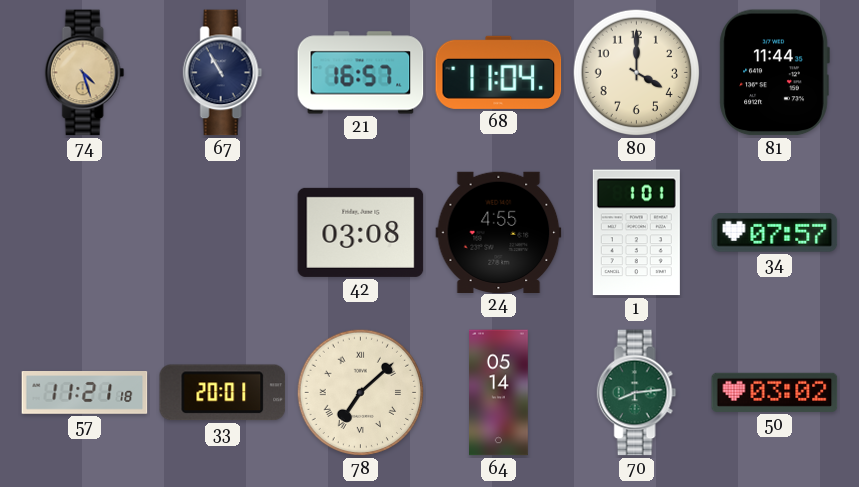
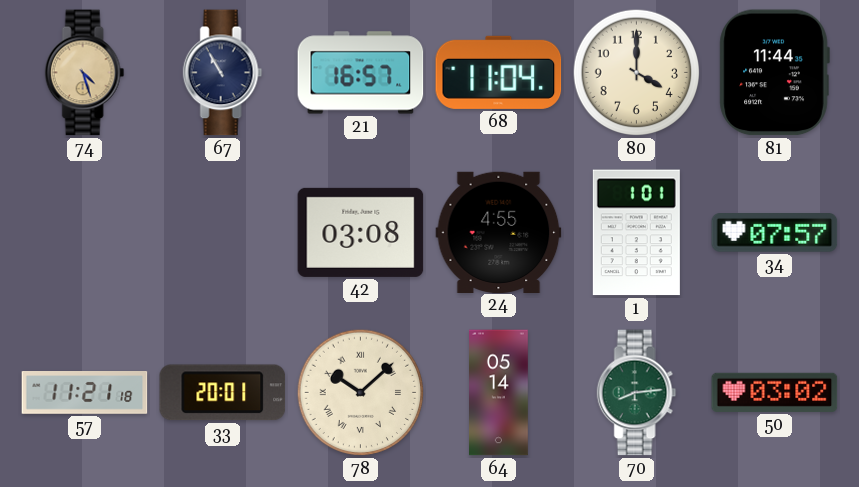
78: 7:08 -> 10:08
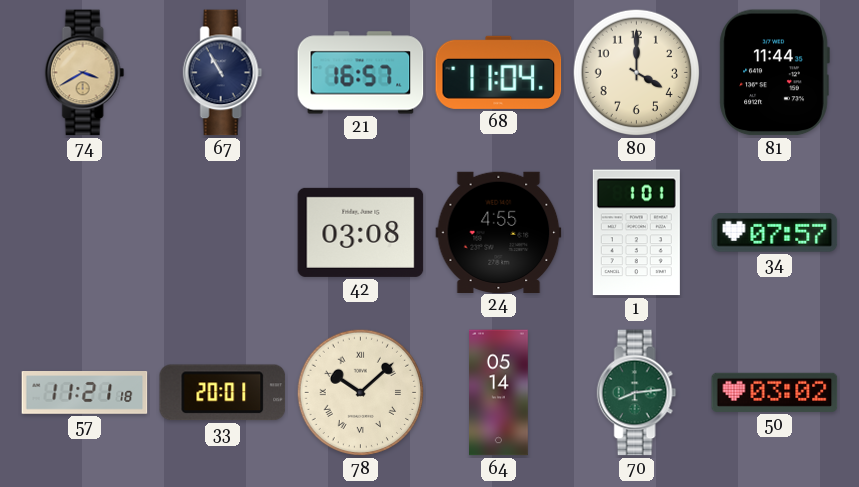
74: 4:27 -> 3:40
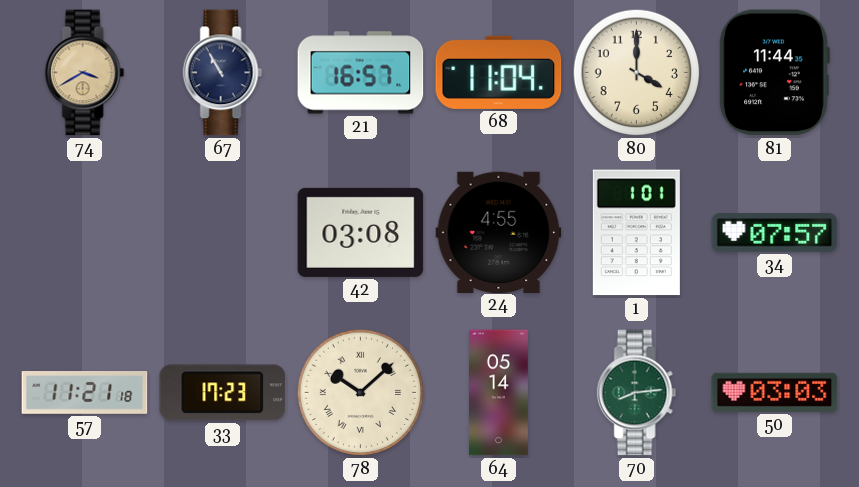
33: 20:01 -> 17:23
50: 03:02 -> 03:03
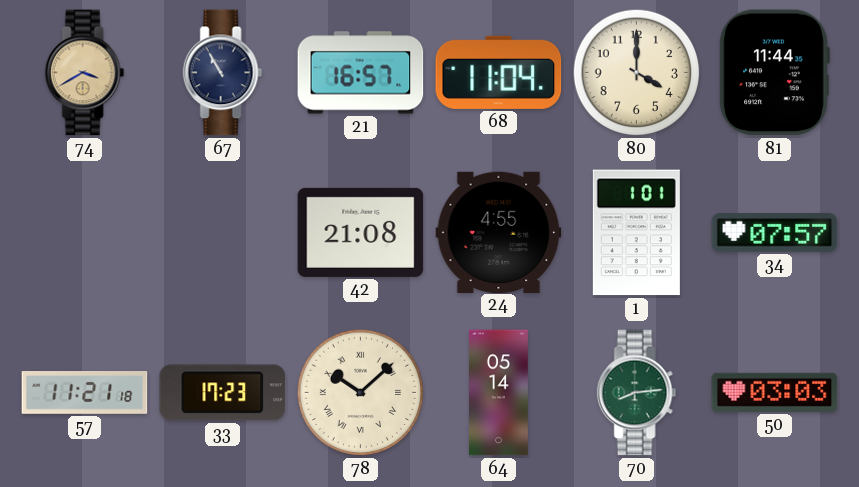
42: 03:08 -> 21:08
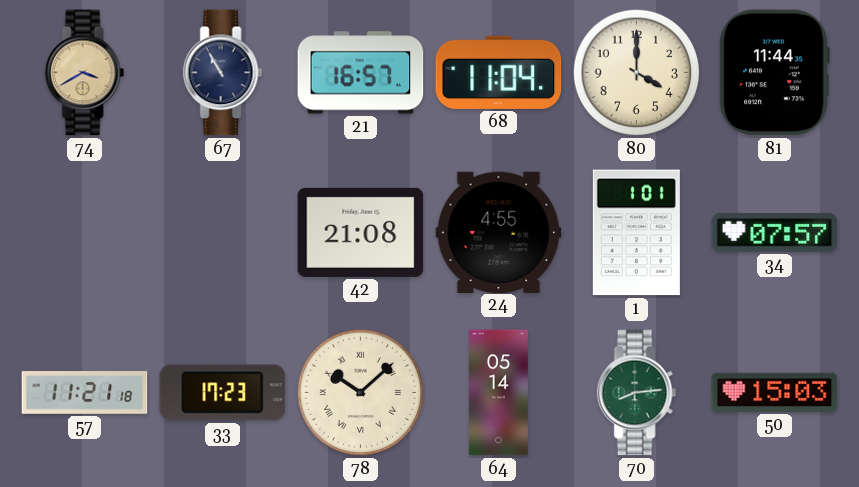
50: 03:03 -> 15:03
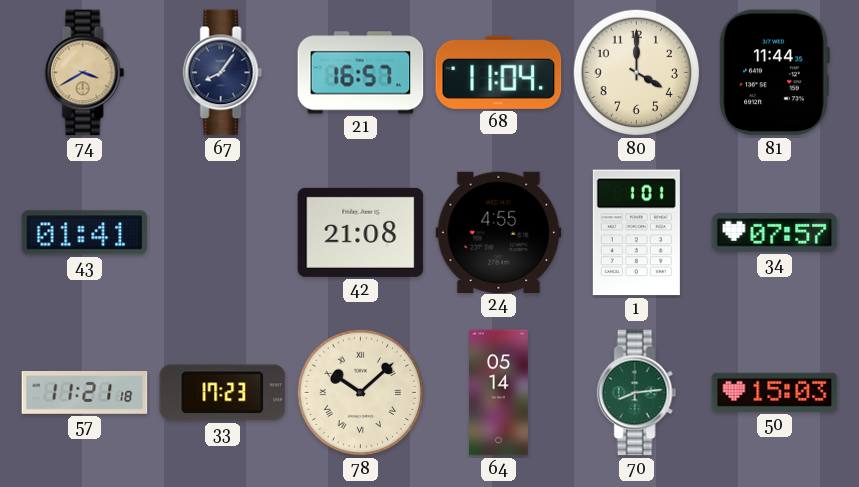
67: 10:55 -> 8:06
43: none -> 01:41
